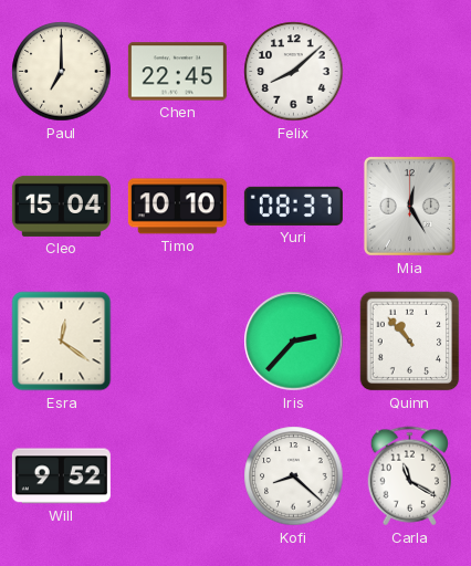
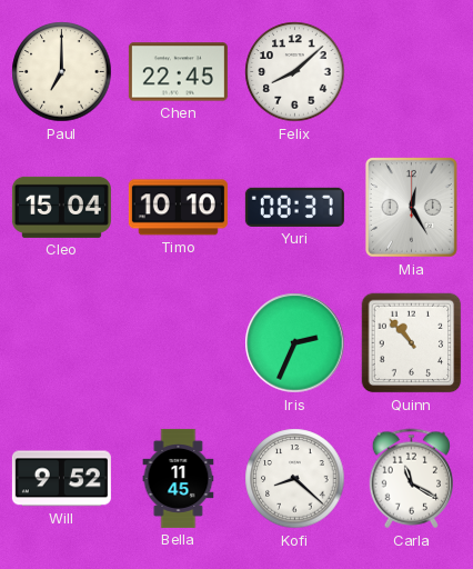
Esra: 12:21 -> none
Iris: 2:37 -> 2:34
Bella: none -> 11:45
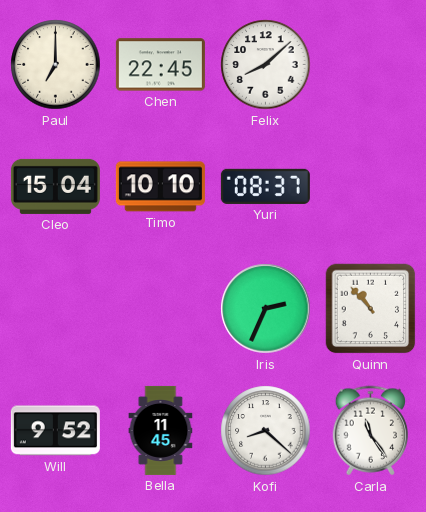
Mia: 12:25 -> none
Carla: 11:20 -> 11:24
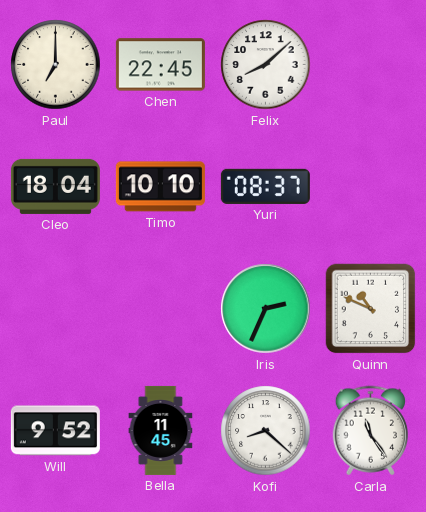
Cleo: 15:04 -> 18:04
Quinn: 10:53 -> 10:49
